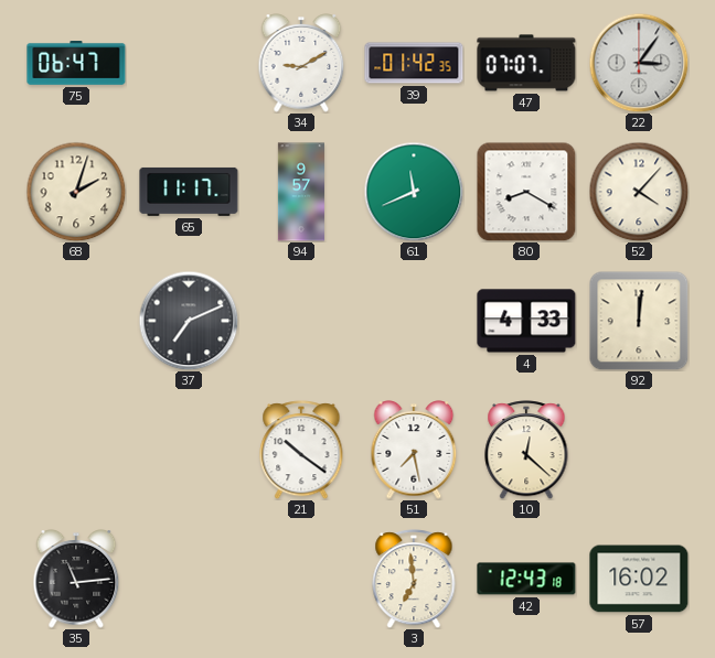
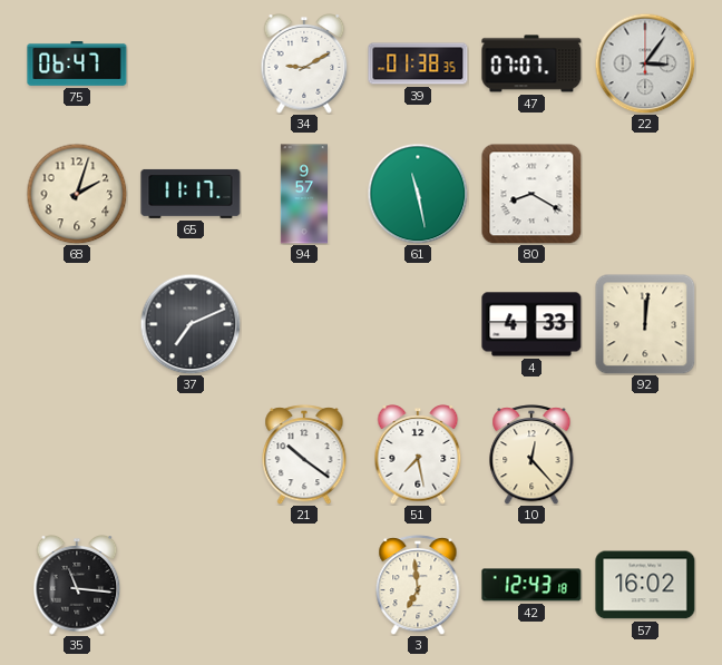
39: 01:42 -> 01:38
61: 11:41 -> 11:28
52: 4:07 -> none
10: 12:22 -> 12:23
35: 11:14 -> 11:16
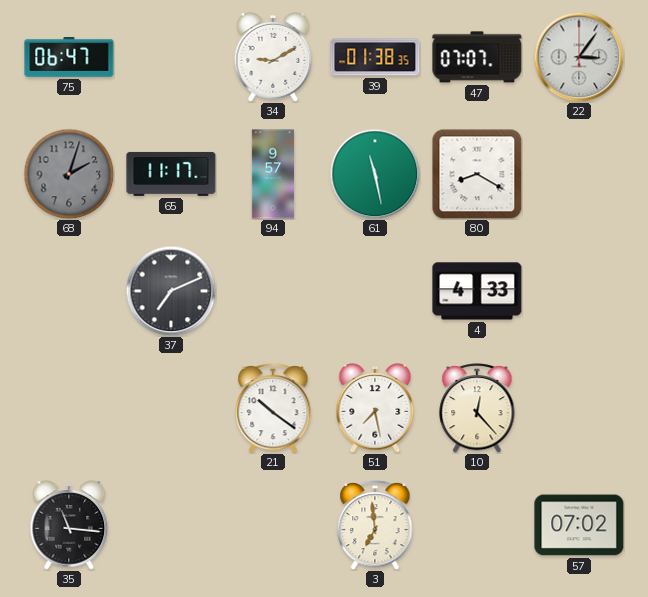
68 dial: cream -> grey
92: 12:01 -> none
42: 12:43 -> none
57: 16:02 -> 07:02
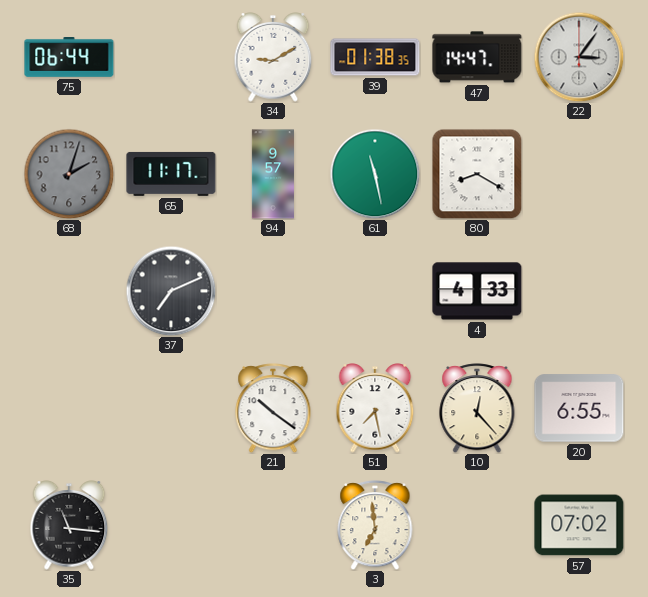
75: 06:47 -> 06:44
47: 07:07 -> 14:47
20: none -> 6:55
